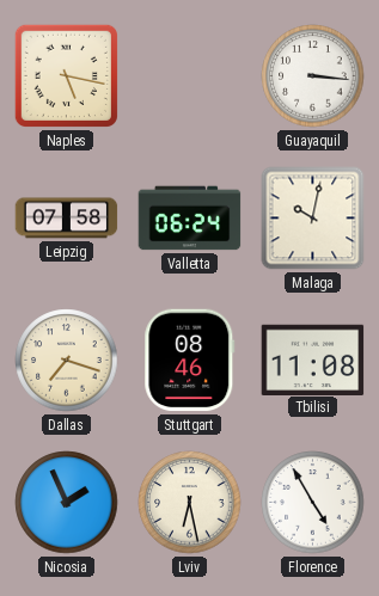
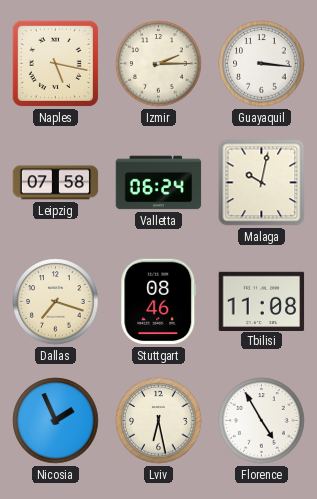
Izmir: none -> 2:15
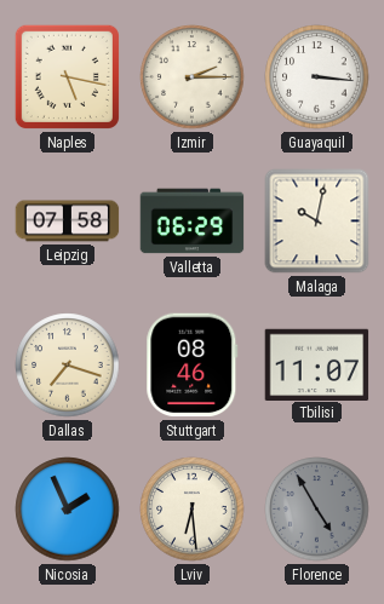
Valletta: 06:24 -> 06:29
Tbilisi: 11:08 -> 11:07
Lviv: 6:28 -> 6:29
Florence dial: white -> grey
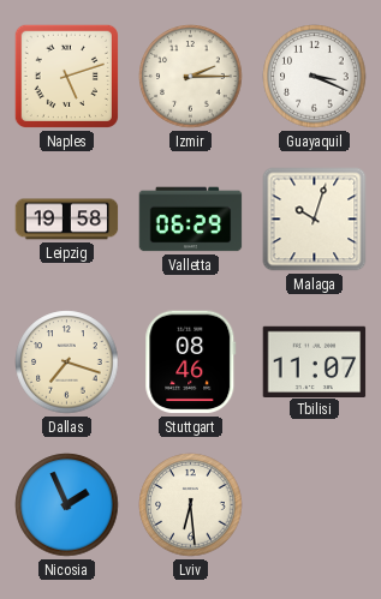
Naples: 5:17 -> 5:12
Guayaquil: 3:16 -> 3:19
Leipzig: 07:58 -> 19:58
Malaga: 10:02 -> 10:03
Florence: 4:55 -> none
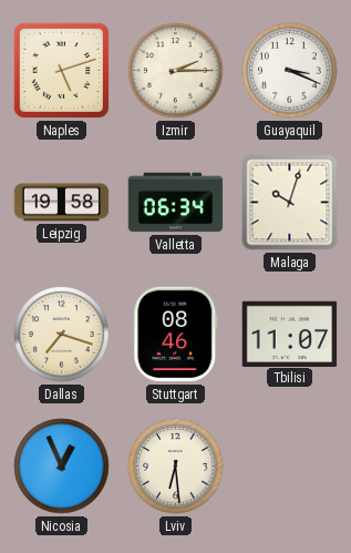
Valletta: 06:29 -> 06:34
Nicosia: 1:56 -> 12:56
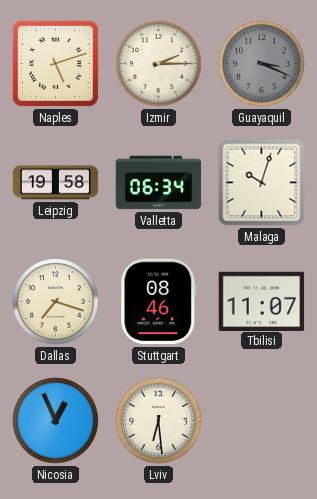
Guayaquil dial: white -> grey
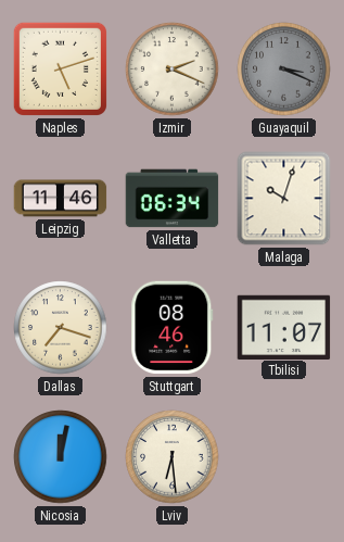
Izmir: 2:15 -> 2:19
Leipzig: 19:58 -> 11:46
Nicosia: 12:56 -> 12:02
